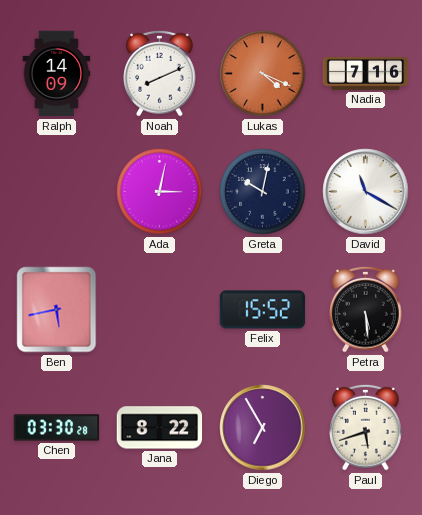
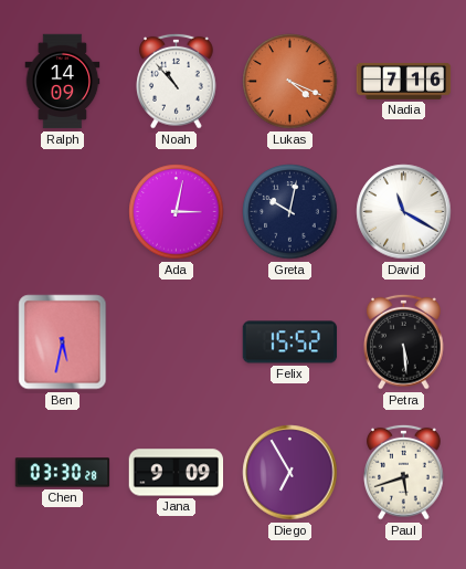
Noah: 8:11 -> 10:53
Ben: 5:43 -> 5:32
Jana: 8:22 -> 9:09
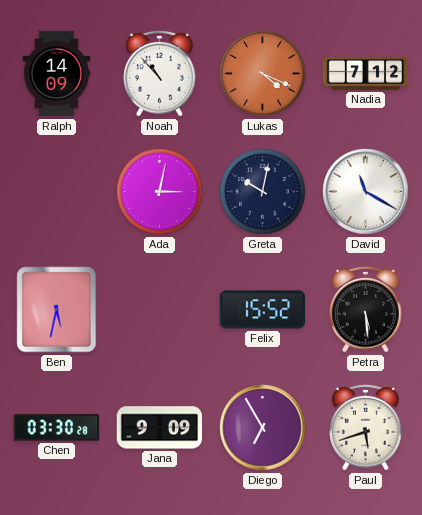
Nadia: 7:16 -> 7:12
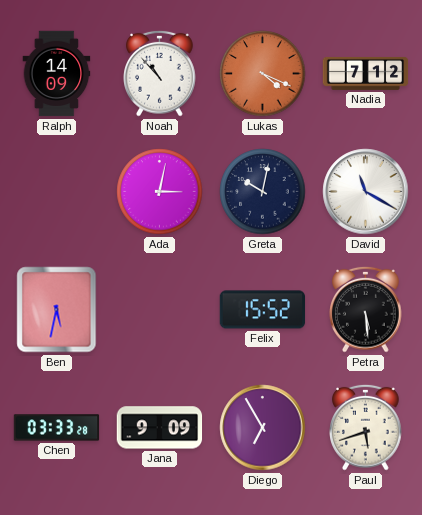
Chen: 03:30 -> 03:33
